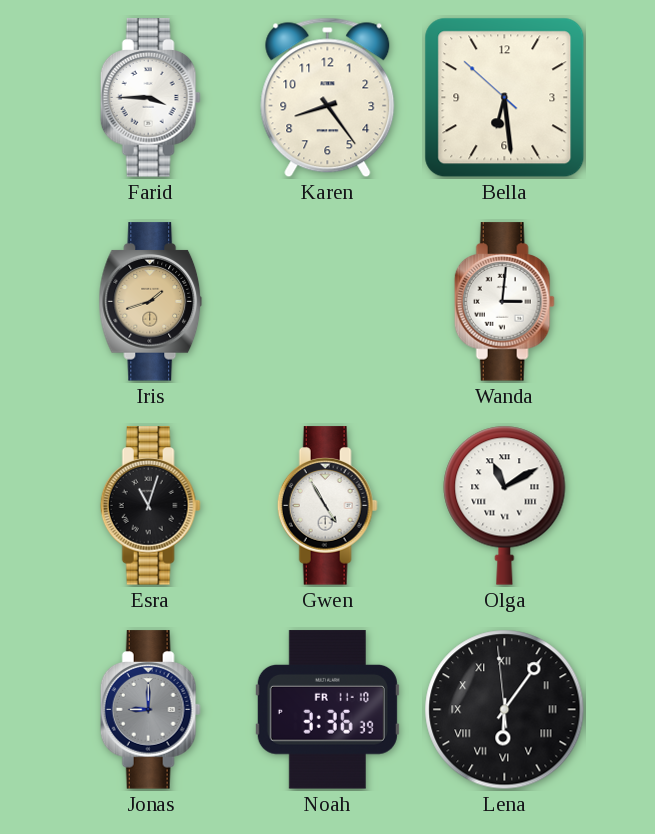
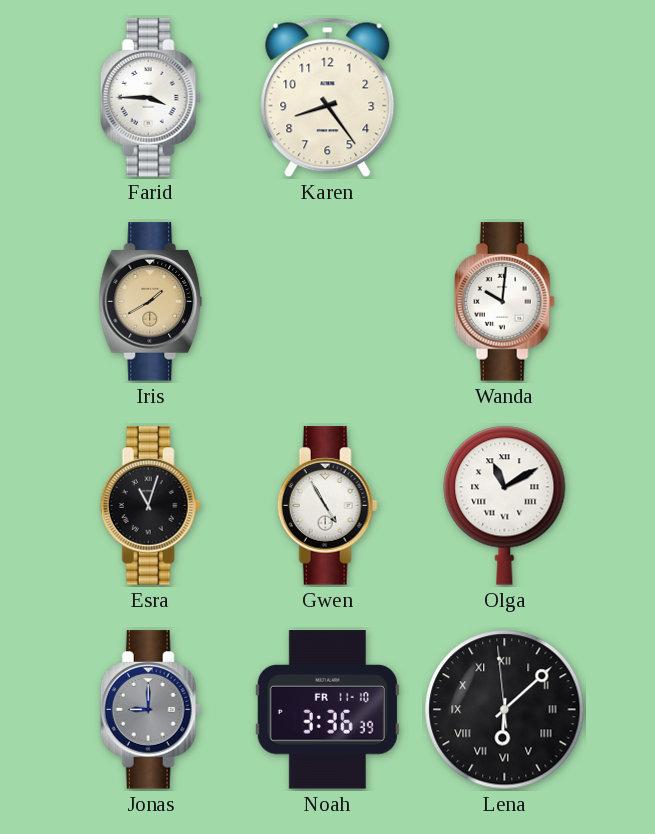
Bella: 6:28 -> none
Iris: 1:42 -> 1:40
Wanda: 3:01 -> 10:01
Lena: 6:05 -> 6:07
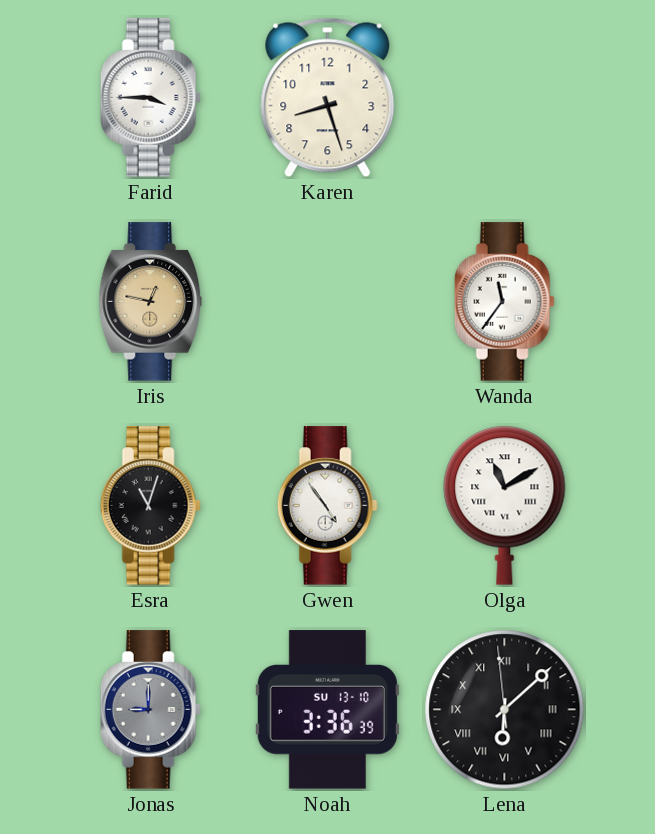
Karen: 8:24 -> 8:27
Iris: 1:40 -> 12:47
Wanda: 10:01 -> 11:36
Gwen: 4:55 -> 4:54
Noah date: FR 11-10 -> SU 13-10
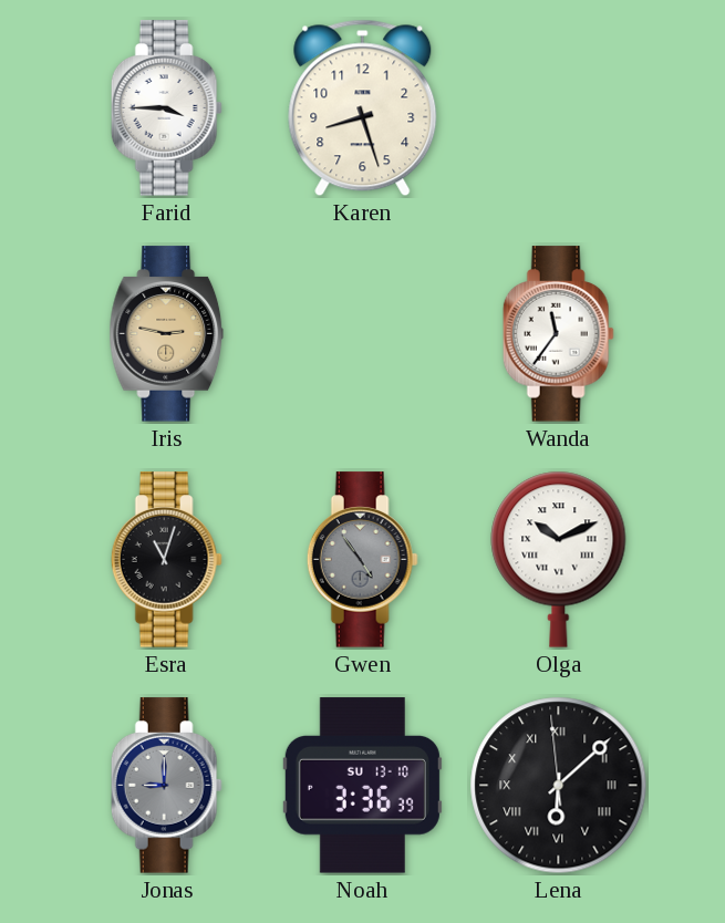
Iris: 12:47 -> 2:47
Gwen dial: white -> grey
Olga: 11:10 -> 10:11
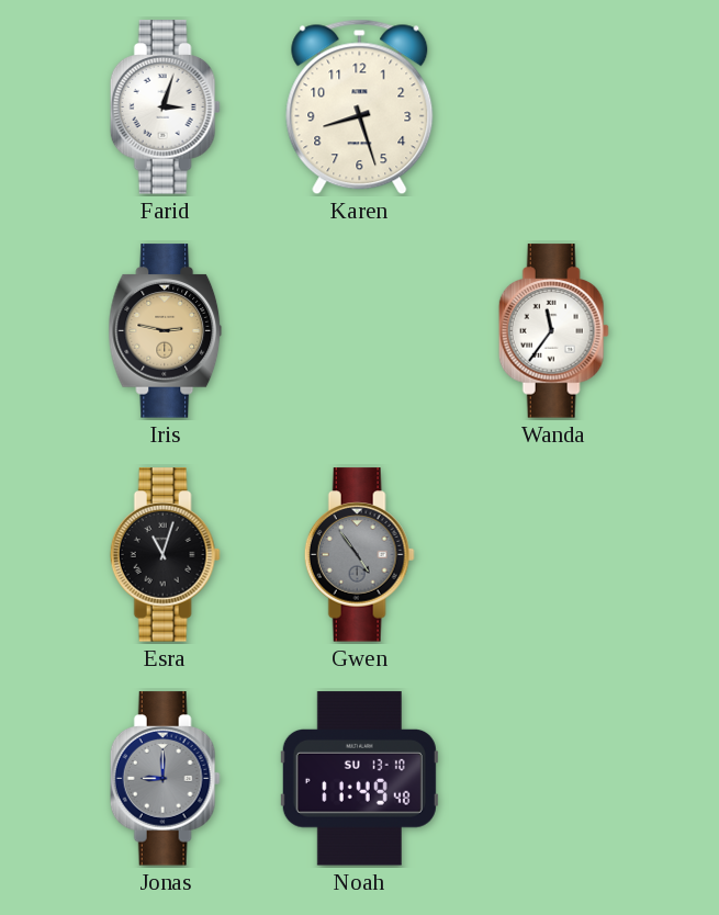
Farid: 3:45 -> 3:03
Olga: 10:11 -> none
Noah: 3:36 -> 11:49
Lena: 6:07 -> none
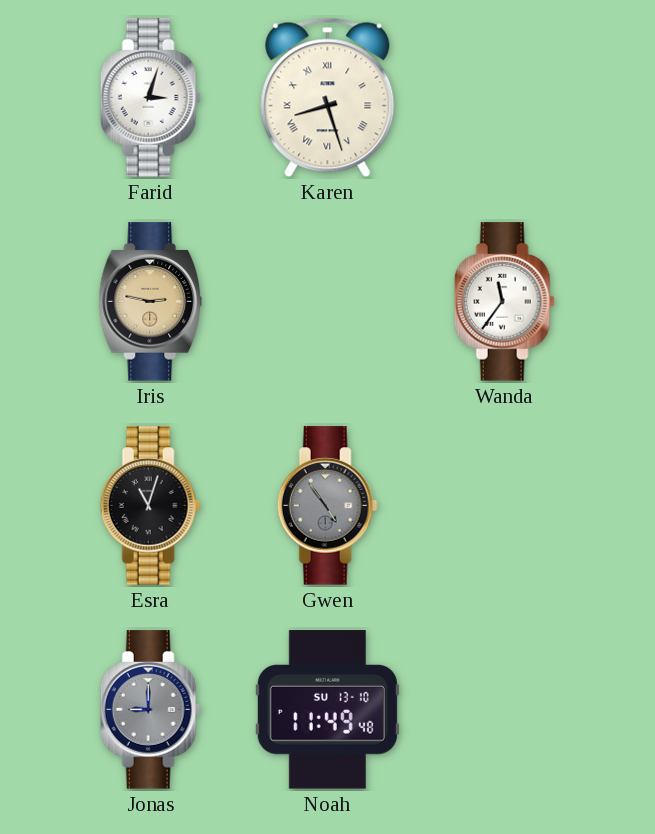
Karen numerals: Arabic -> Roman
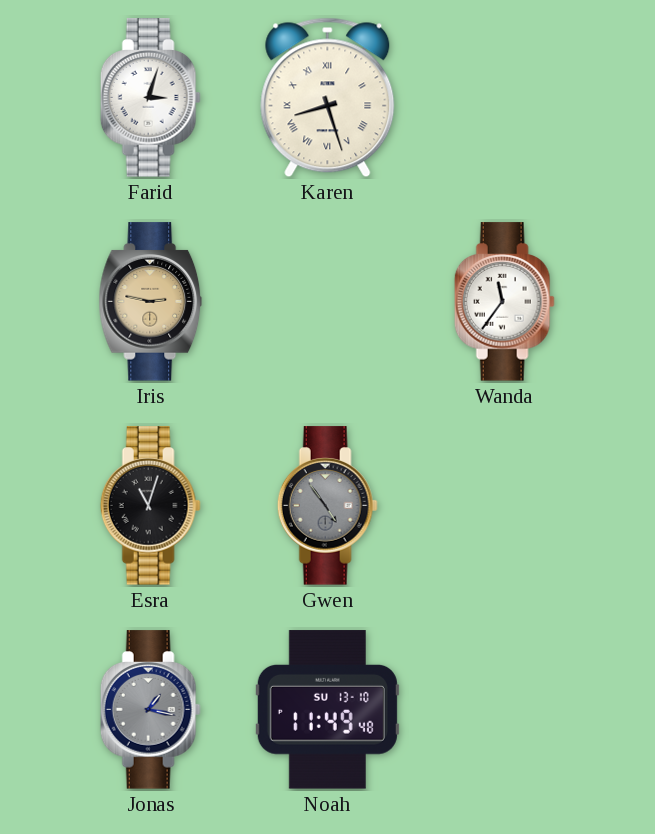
Jonas: 9:00 -> 1:17
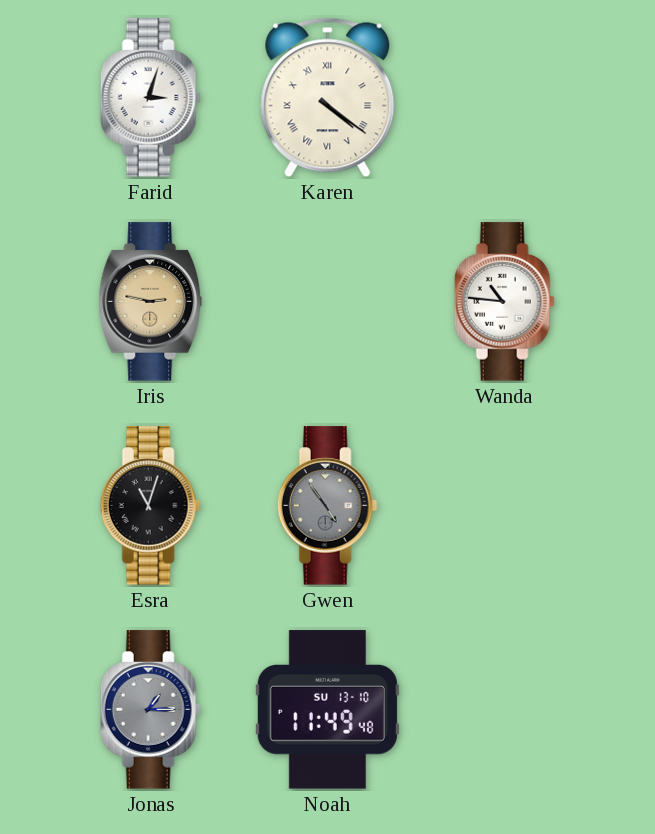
Karen: 8:27 -> 4:21
Wanda: 11:36 -> 10:46
Jonas: 1:17 -> 1:15
